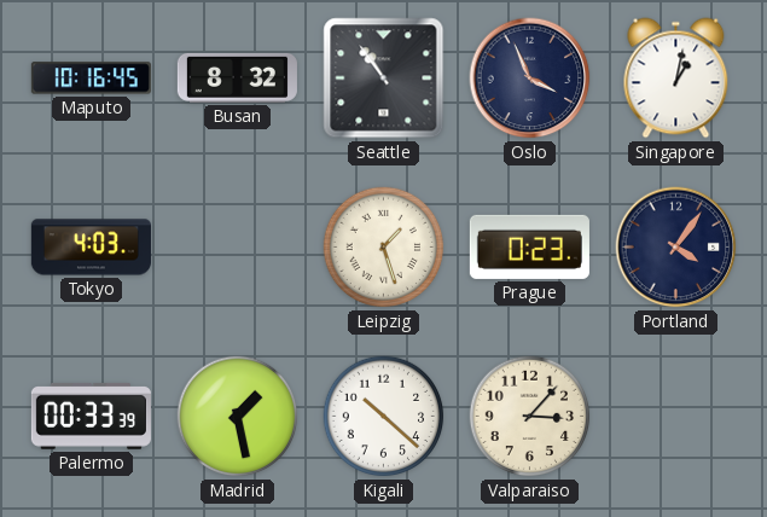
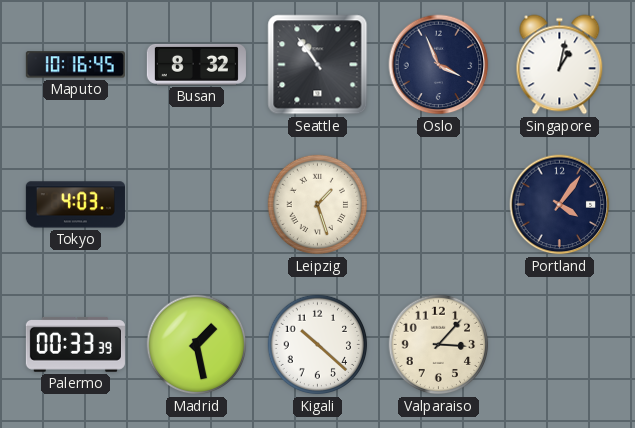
Prague: 0:23 -> none
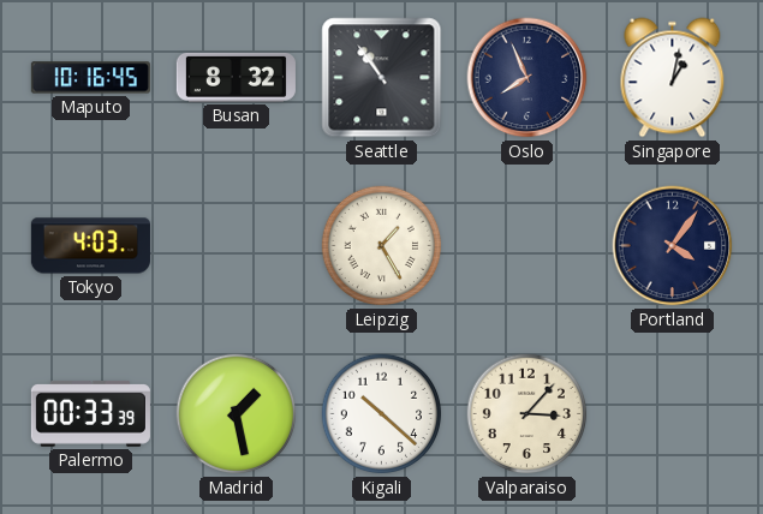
Oslo: 3:56 -> 7:56
Leipzig: 1:27 -> 1:25
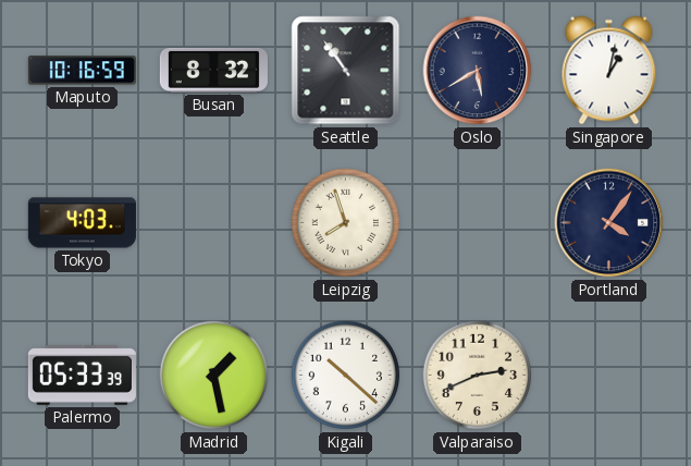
Maputo: 10:16:45 -> 10:16:59
Oslo: 7:56 -> 5:40
Leipzig: 1:25 -> 7:57
Palermo: 00:33 -> 05:33
Valparaiso: 3:07 -> 2:41
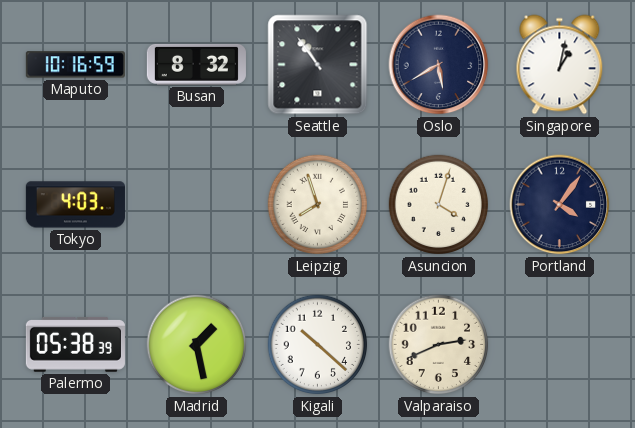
Asuncion: none -> 4:03
Palermo: 05:33 -> 05:38
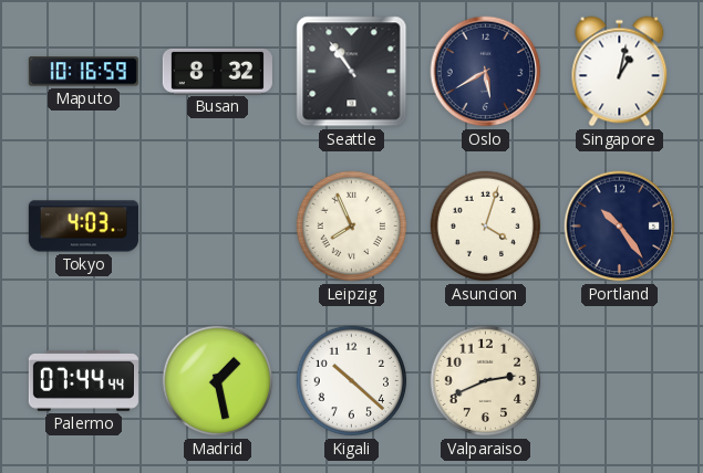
Leipzig: 7:57 -> 7:56
Portland: 4:06 -> 10:24
Palermo: 05:38 -> 07:44
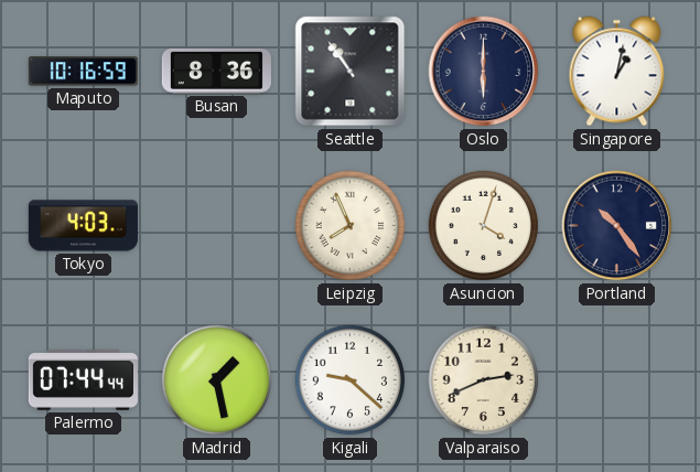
Busan: 8:32 -> 8:36
Oslo: 5:40 -> 6:00
Kigali: 10:22 -> 9:22
